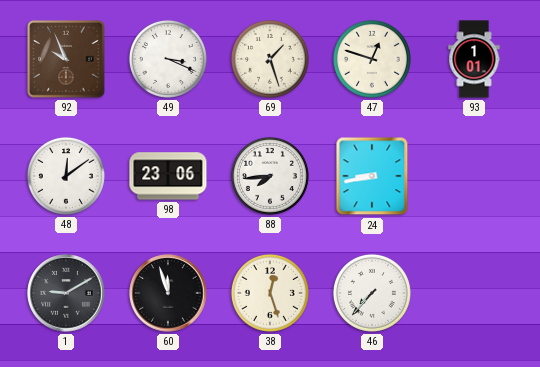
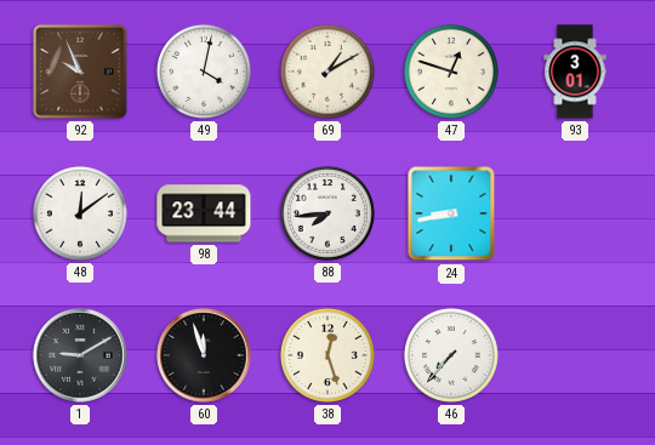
49: 3:19 -> 4:02
69: 1:27 -> 1:10
93: 1:01 -> 3:01
98: 23:06 -> 23:44
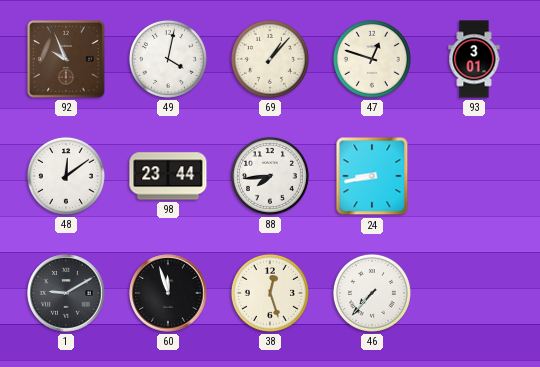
69: 1:10 -> 1:07
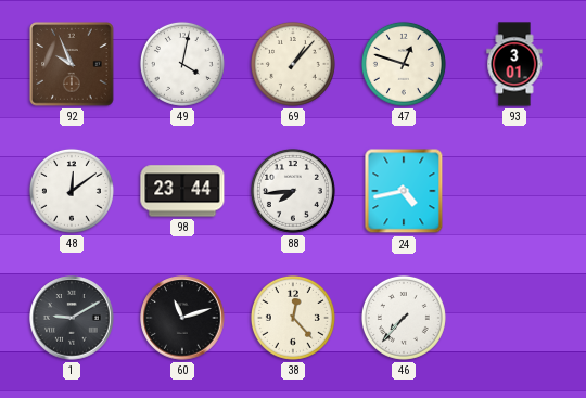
24: 8:43 -> 4:43
60: 11:57 -> 11:12
38: 12:27 -> 12:23
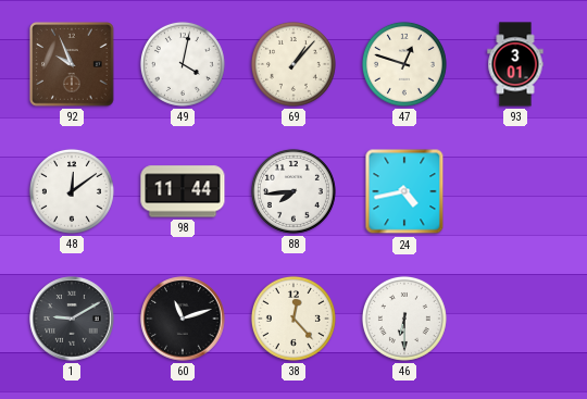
98: 23:44 -> 11:44
46: 7:37 -> 6:30
